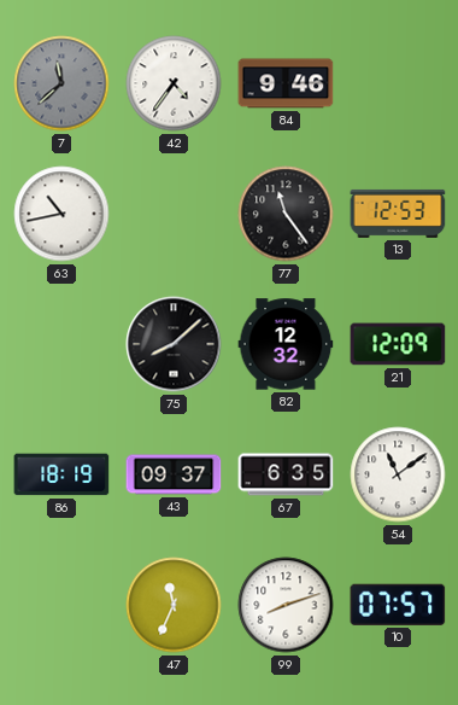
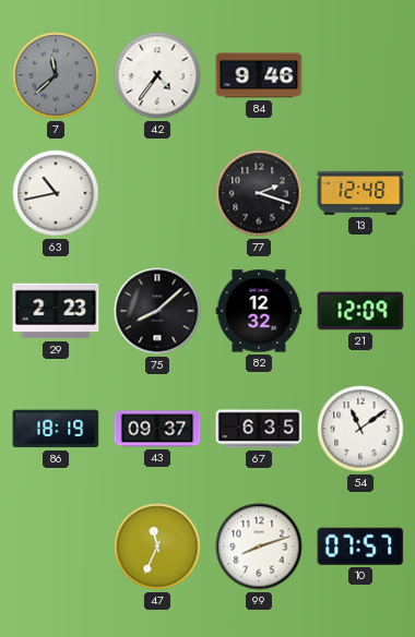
77: 11:24 -> 2:18
13: 12:53 -> 12:48
29: none -> 2:23
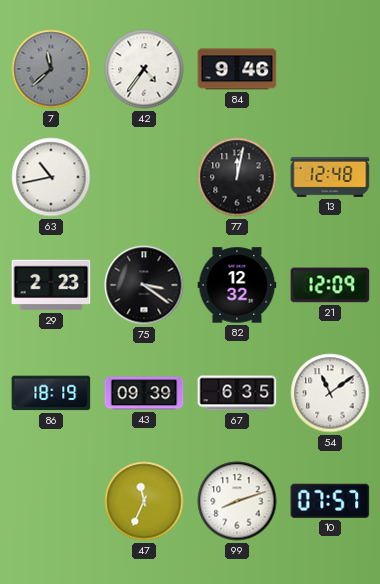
77: 2:18 -> 12:02
75: 8:08 -> 3:21
43: 09:37 -> 09:39
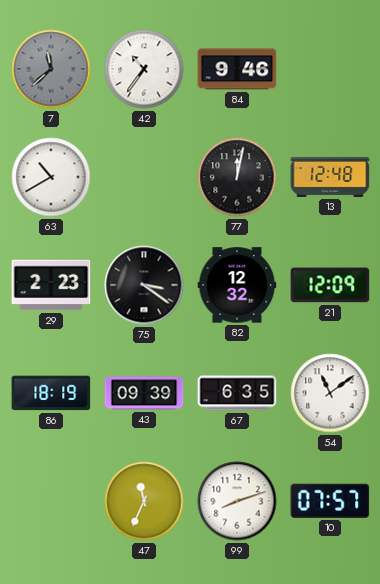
42: 4:36 -> 10:36
63: 10:43 -> 10:40
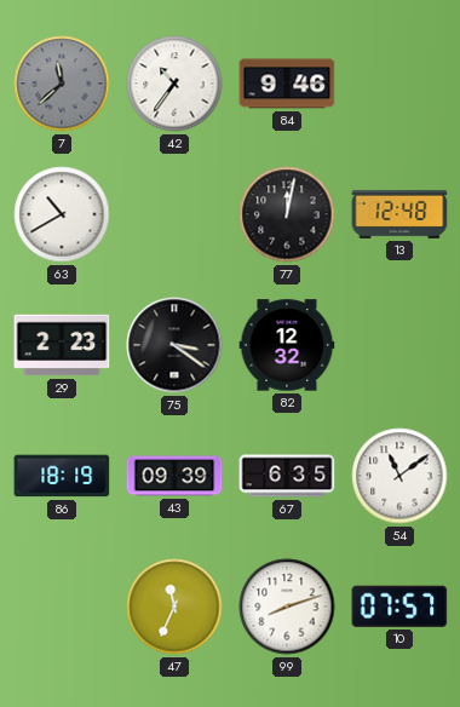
21: 12:09 -> none
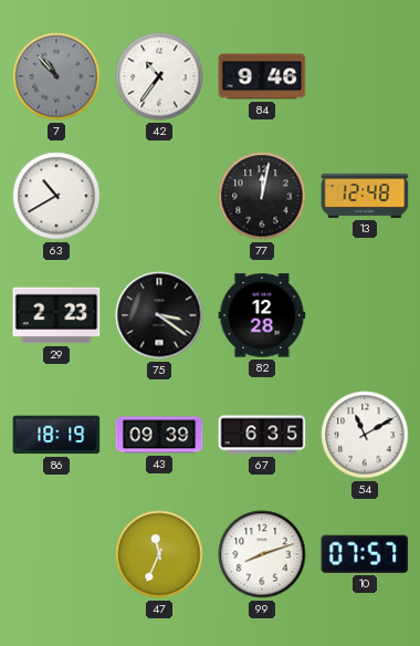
7: 11:38 -> 10:53
82: 12:32 -> 12:28
54: 11:09 -> 11:10
